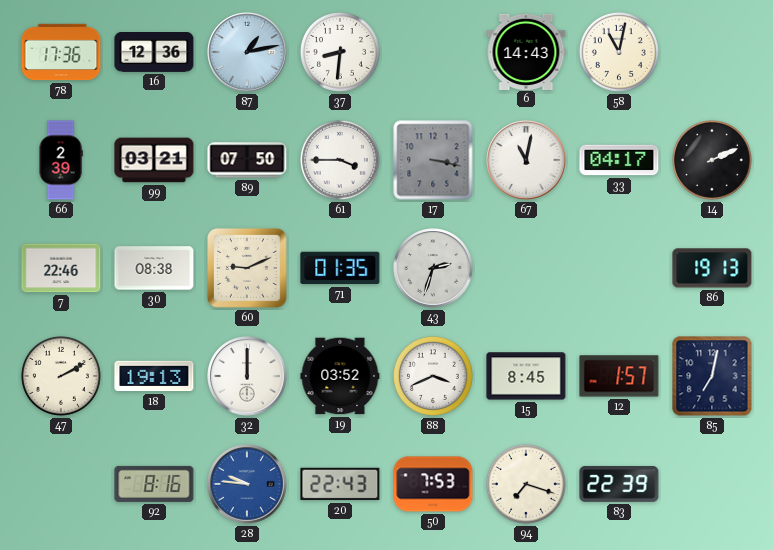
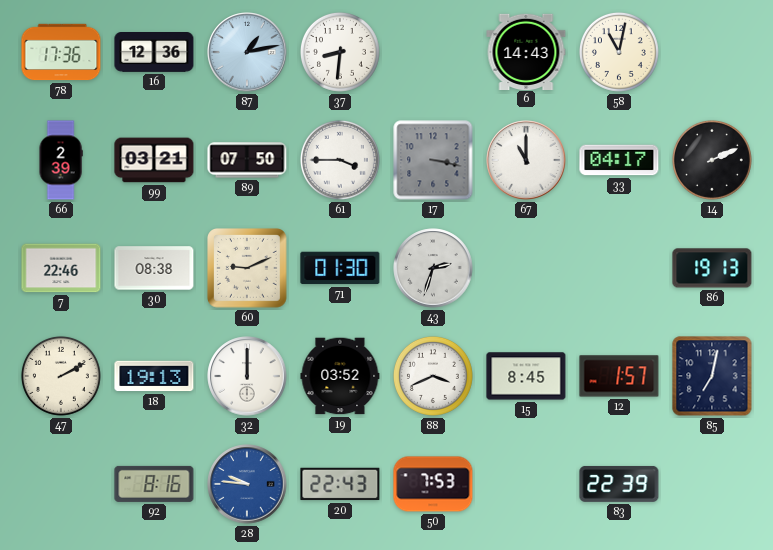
67: 11:02 -> 11:00
71: 01:35 -> 01:30
94: 7:18 -> none
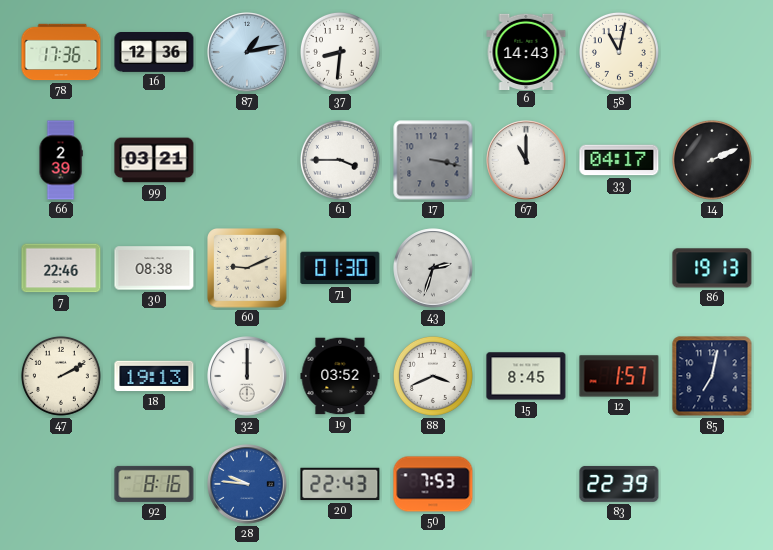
89: 07:50 -> none
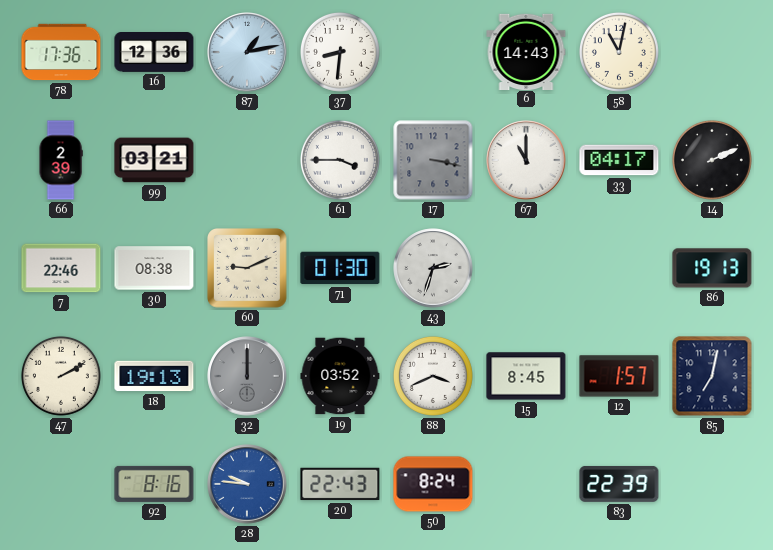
32 dial: white -> grey
50: 7:53 -> 8:24
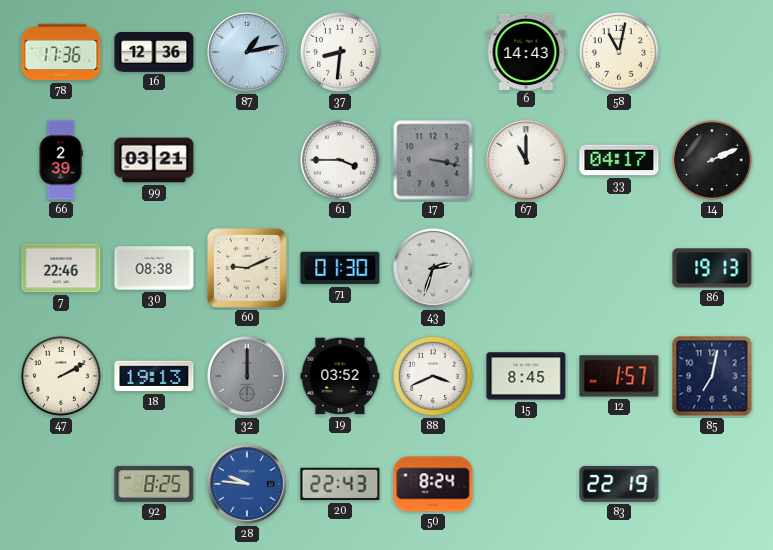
92: 8:16 -> 8:25
83: 22:39 -> 22:19
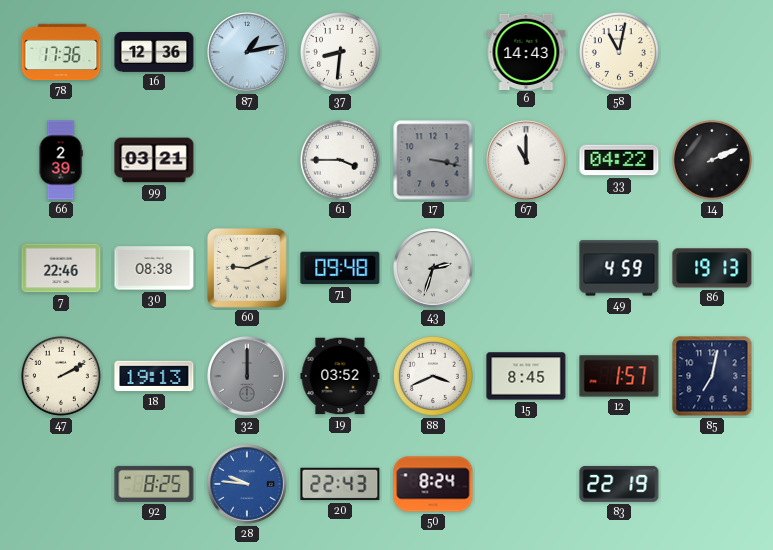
33: 04:17 -> 04:22
71: 01:30 -> 09:48
49: none -> 4:59
